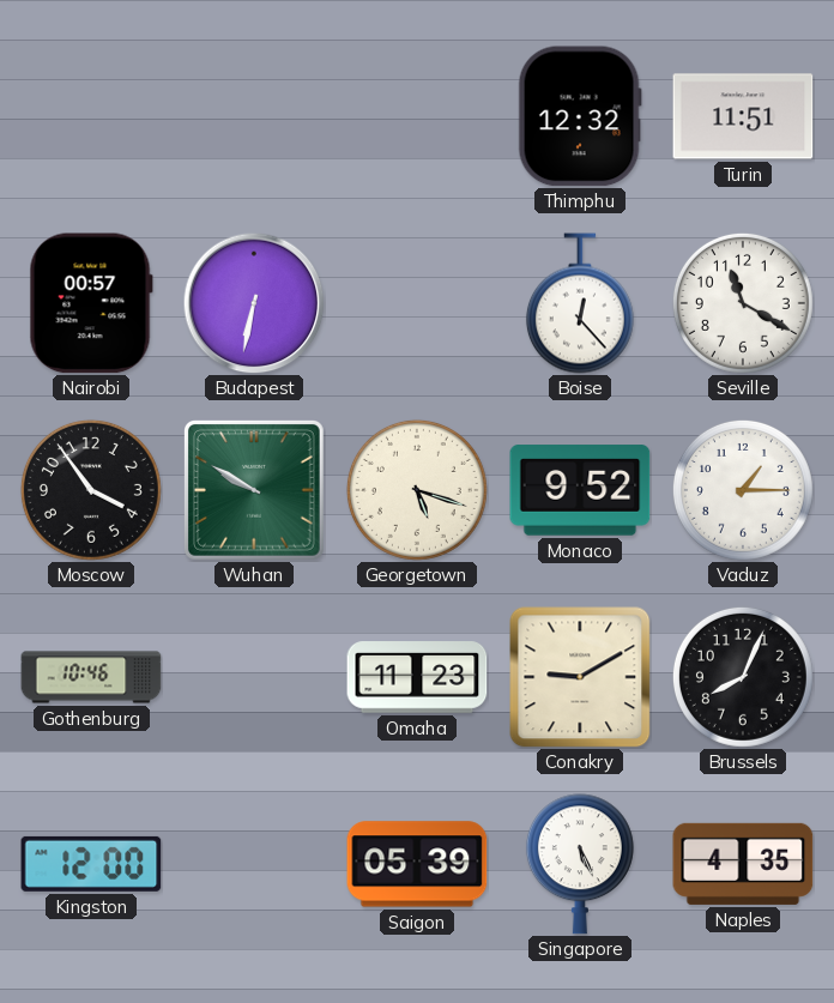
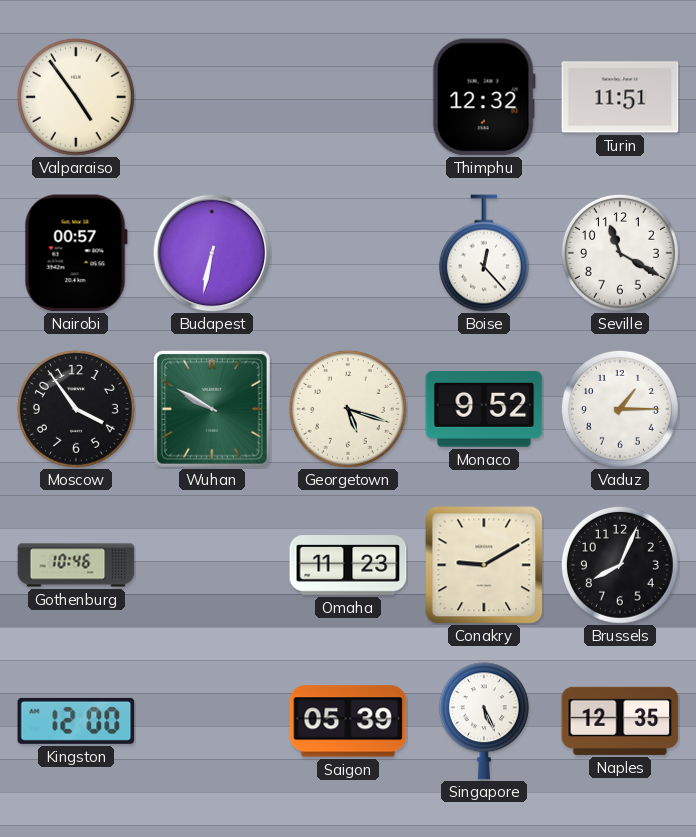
Valparaiso: none -> 4:54
Naples: 4:35 -> 12:35
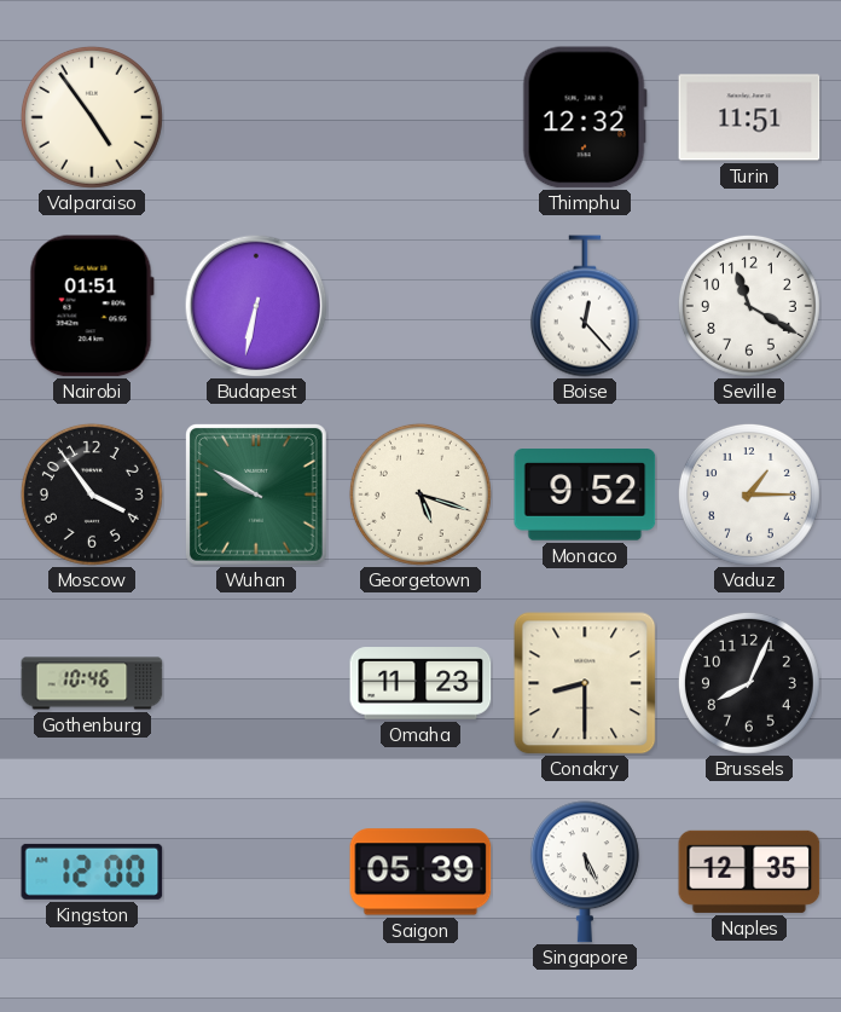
Nairobi: 00:57 -> 01:51
Conakry: 9:10 -> 8:30
